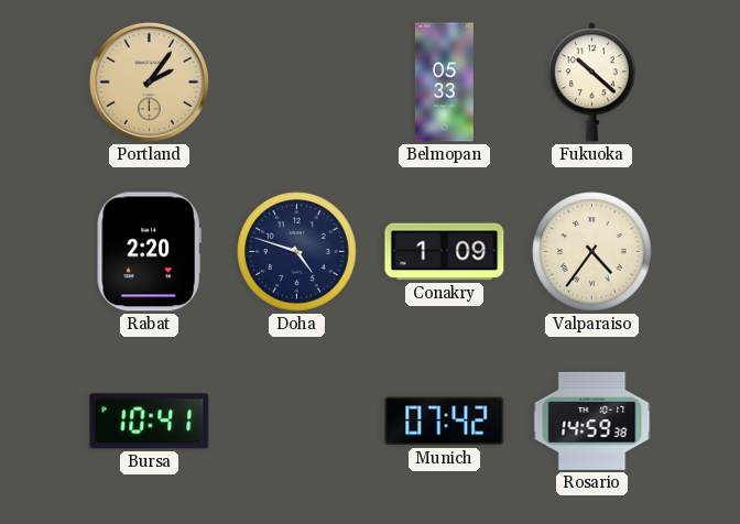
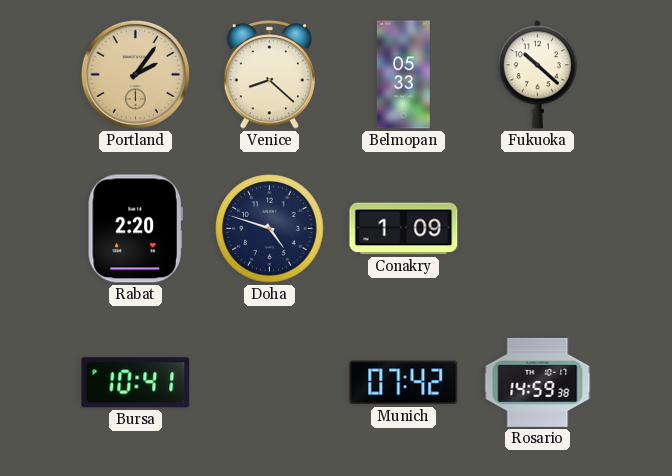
Venice: none -> 8:22
Valparaiso: 4:36 -> none
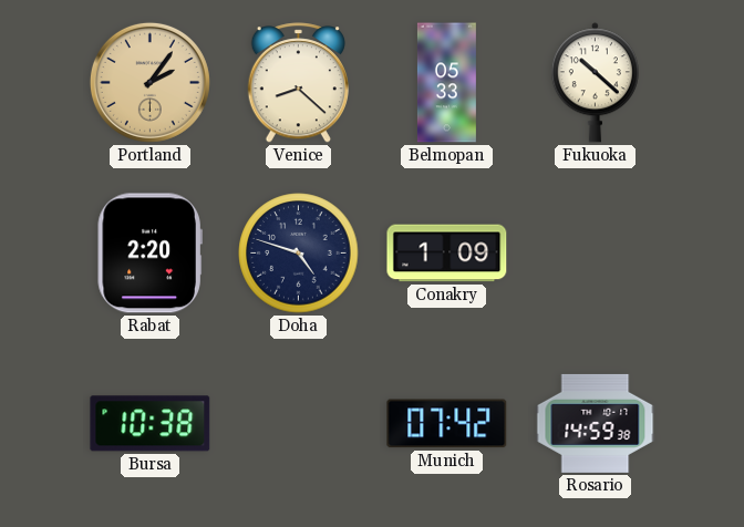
Bursa: 10:41 -> 10:38
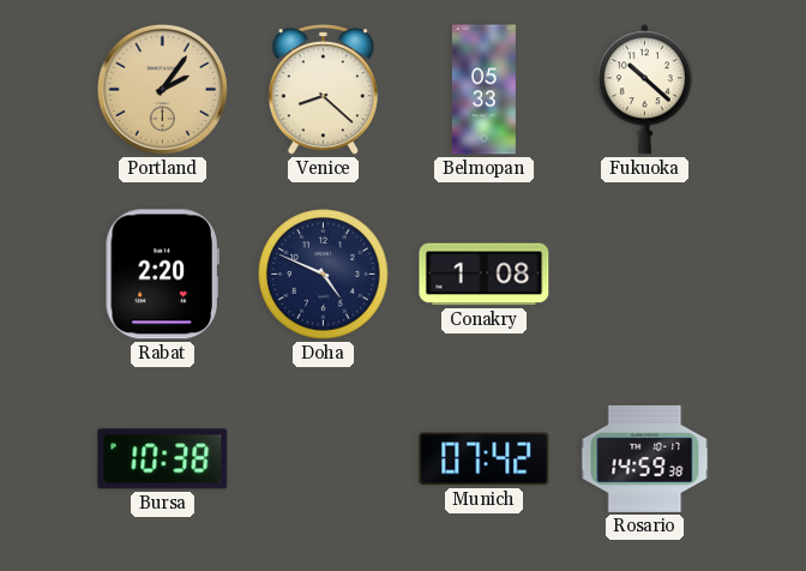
Doha: 4:48 -> 4:49
Conakry: 1:09 -> 1:08
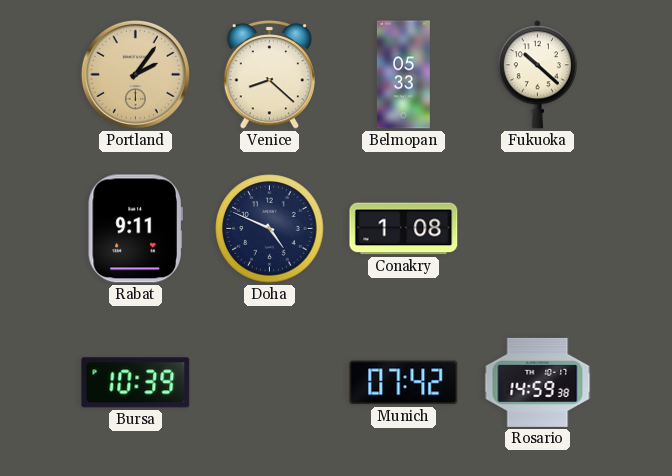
Rabat: 2:20 -> 9:11
Bursa: 10:38 -> 10:39
